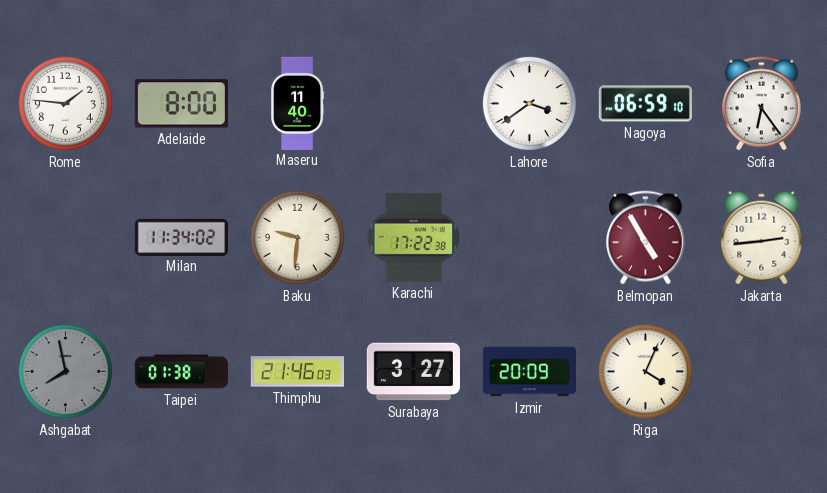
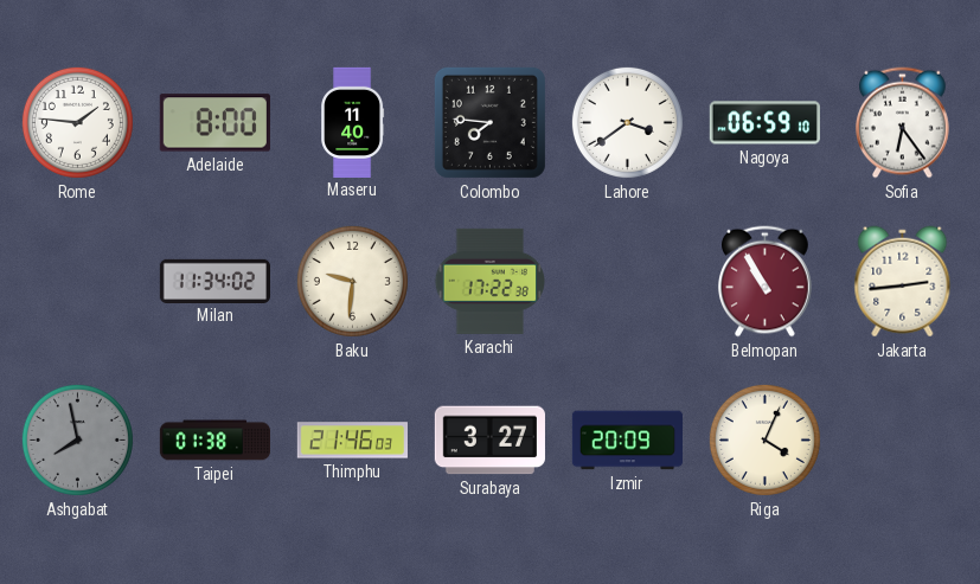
Colombo: none -> 7:46
Belmopan: 4:55 -> 10:55
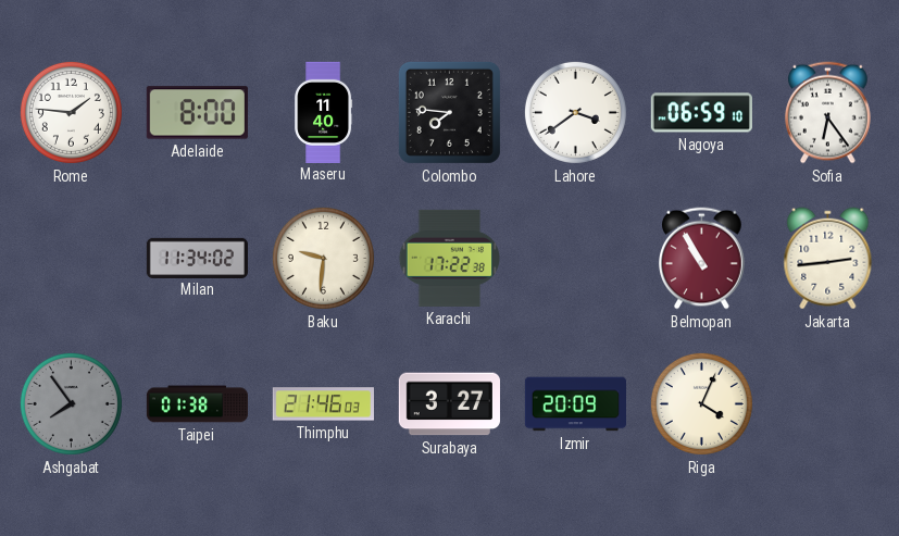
Ashgabat: 7:58 -> 7:54
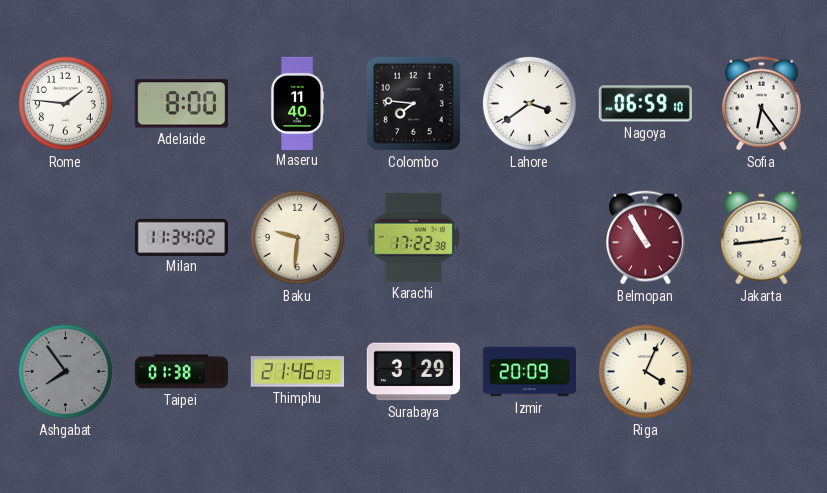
Surabaya: 3:27 -> 3:29
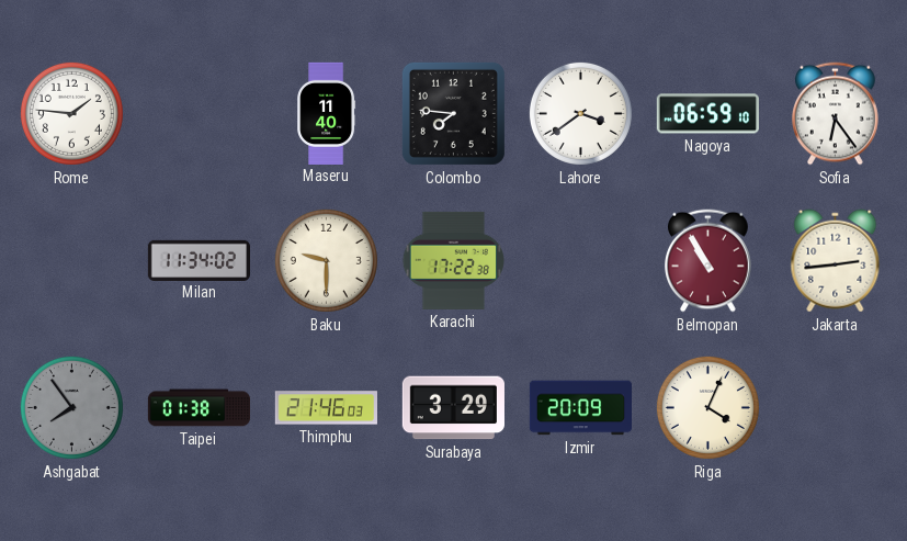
Adelaide: 8:00 -> none
Baku: 9:31 -> 9:30
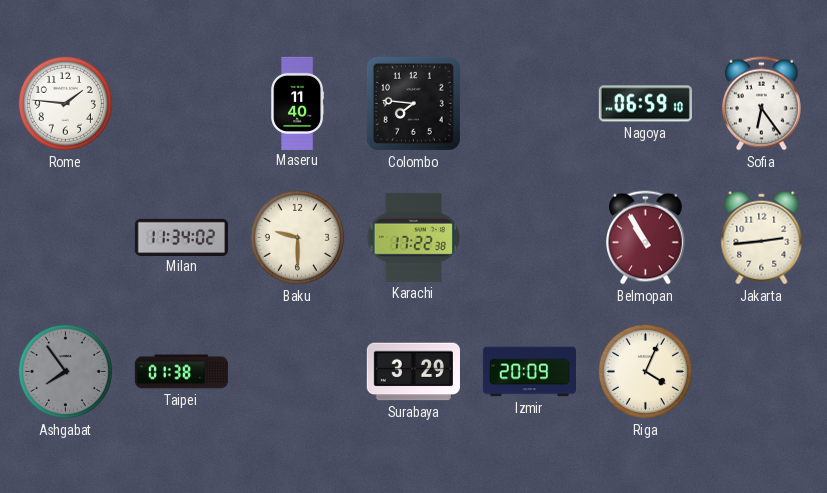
Lahore: 3:39 -> none
Thimphu: 21:46 -> none
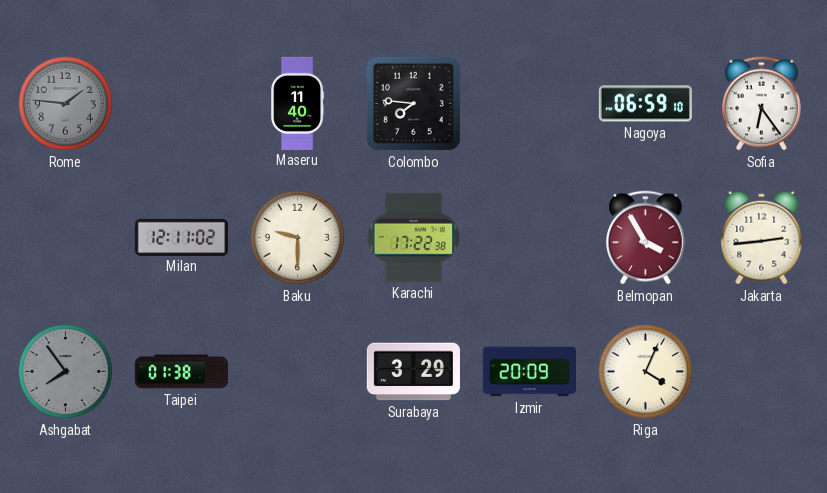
Rome dial: white -> grey
Milan: 11:34 -> 12:11
Belmopan: 10:55 -> 3:55
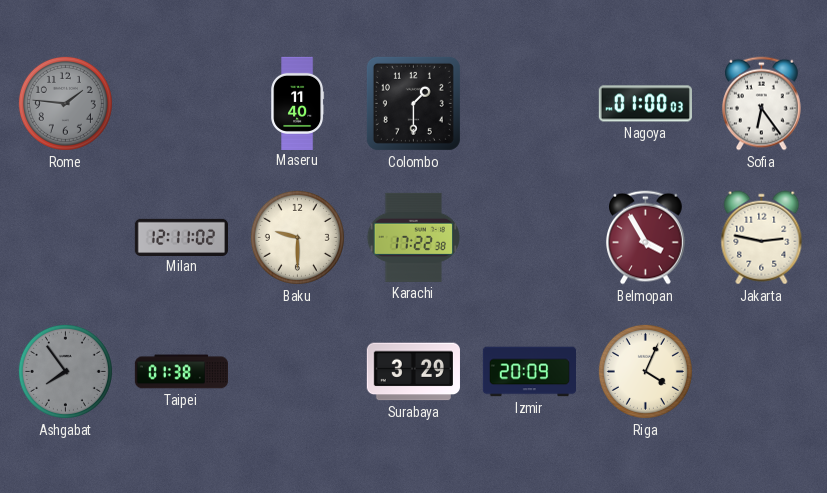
Colombo: 7:46 -> 1:30
Nagoya: 06:59 -> 01:00
Jakarta: 2:44 -> 2:47
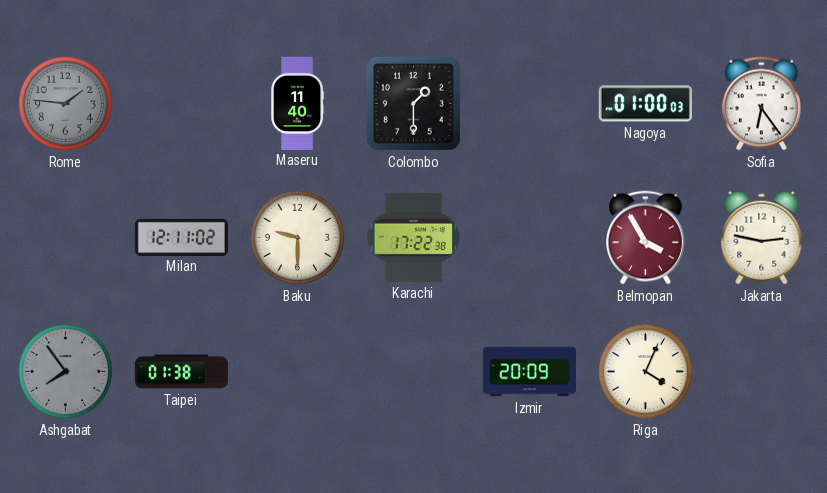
Surabaya: 3:29 -> none
